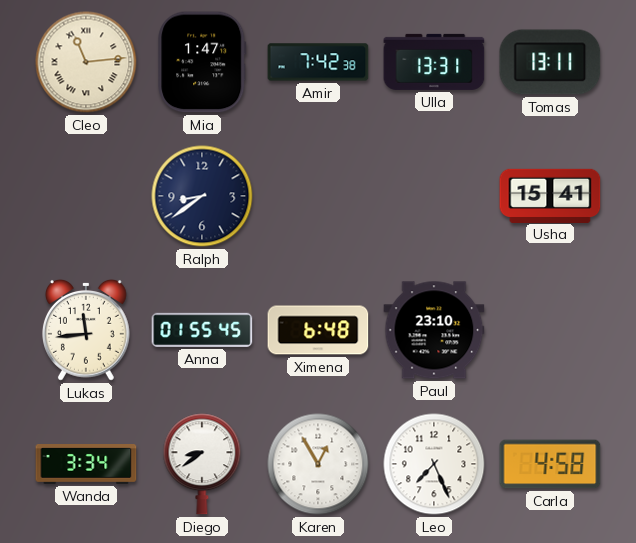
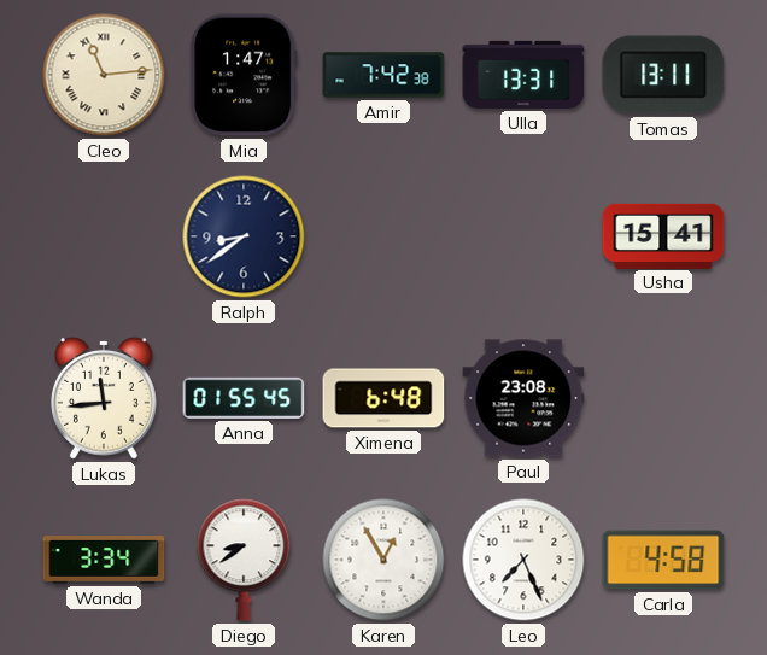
Paul: 23:10 -> 23:08
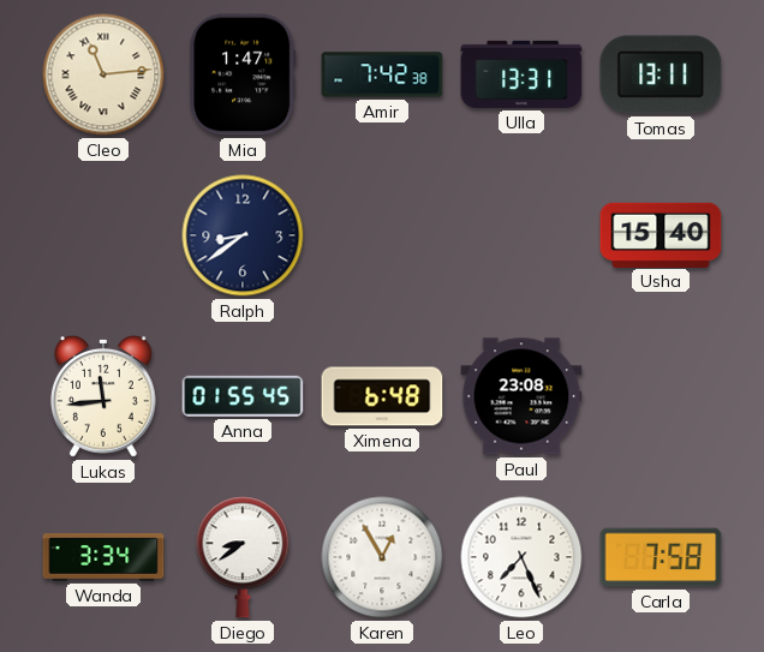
Usha: 15:41 -> 15:40
Carla: 4:58 -> 7:58
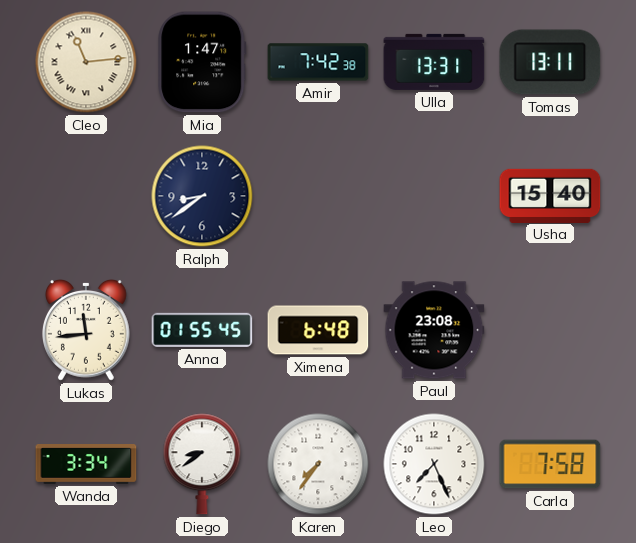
Karen: 12:55 -> 7:36
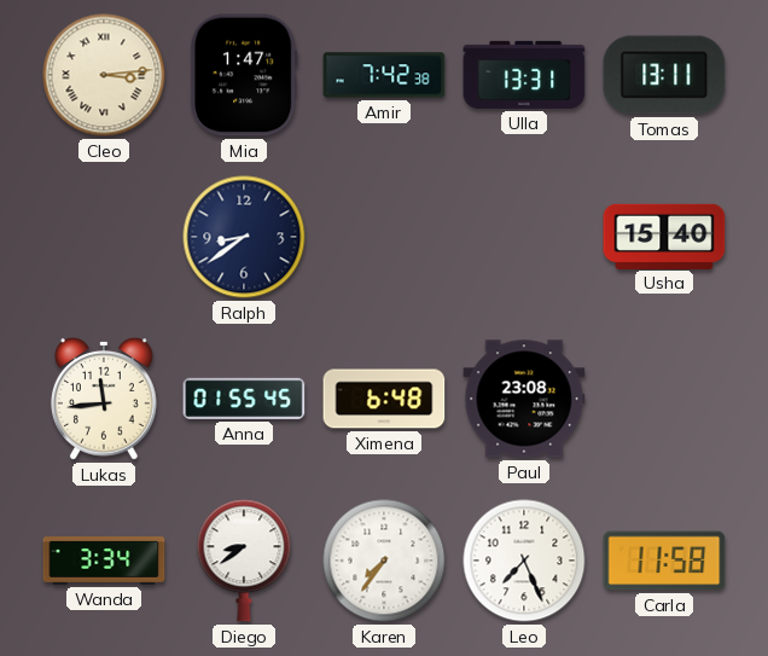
Cleo: 11:14 -> 3:14
Carla: 7:58 -> 11:58
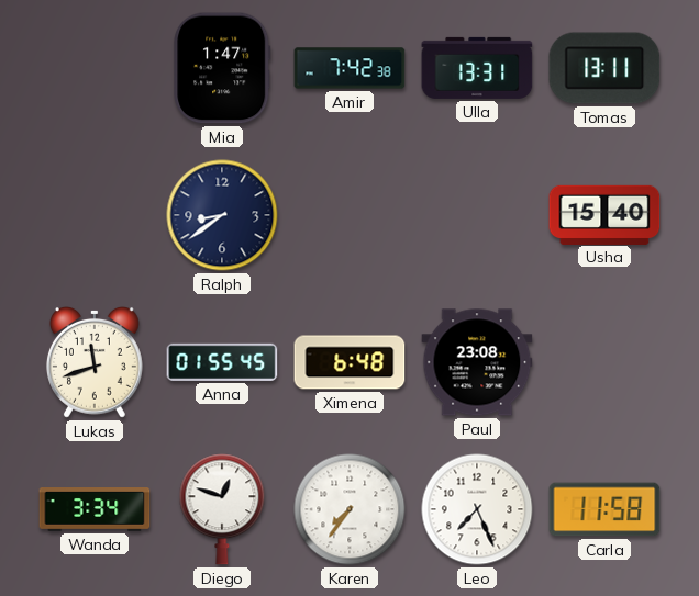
Cleo: 3:14 -> none
Lukas: 11:44 -> 11:42
Diego: 8:39 -> 12:48
